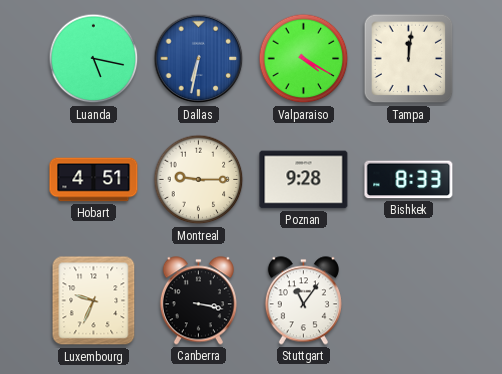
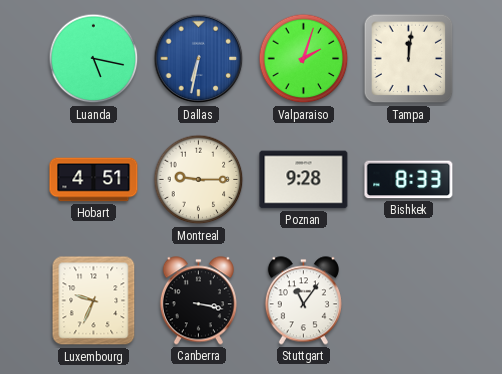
Valparaiso: 4:20 -> 2:03
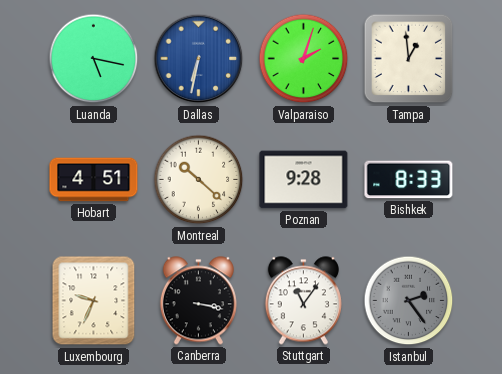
Tampa: 12:01 -> 12:59
Montreal: 9:15 -> 10:22
Istanbul: none -> 2:24
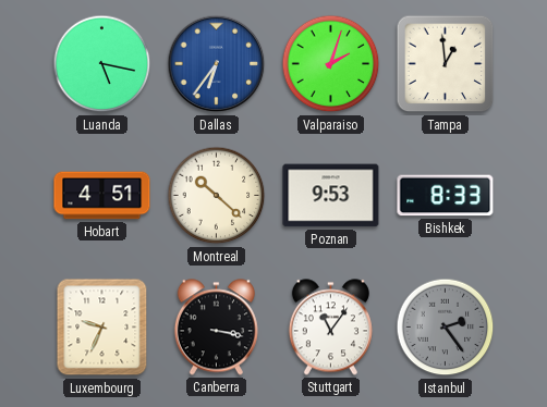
Dallas: 6:32 -> 6:36
Poznan: 9:28 -> 9:53
